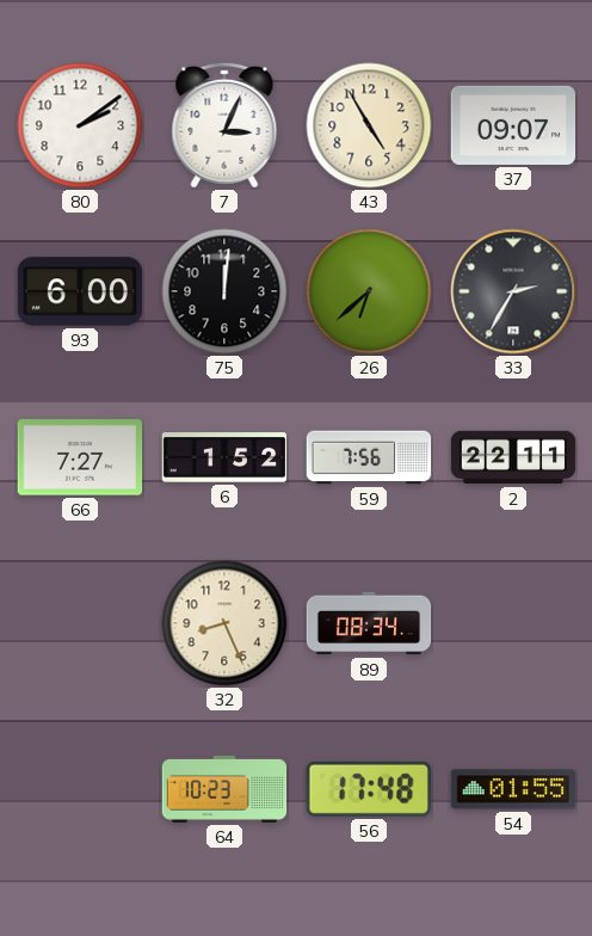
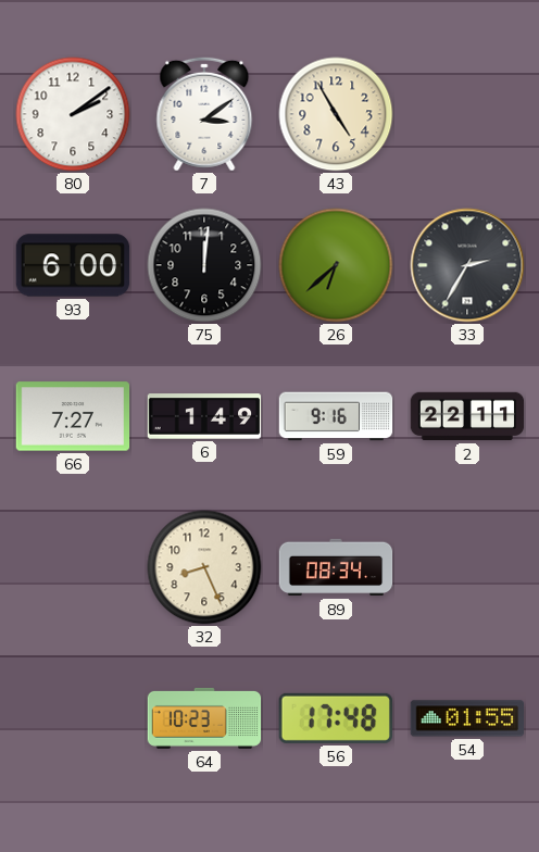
7: 3:04 -> 3:09
37: 09:07 -> none
6: 1:52 -> 1:49
59: 7:56 -> 9:16
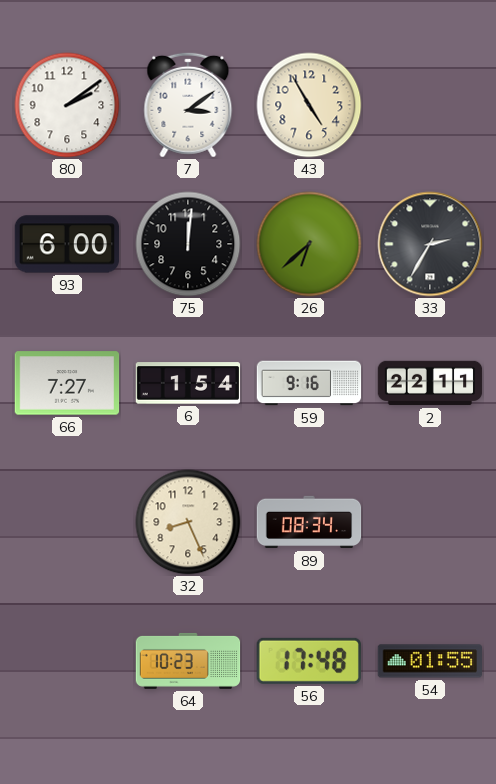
6: 1:49 -> 1:54
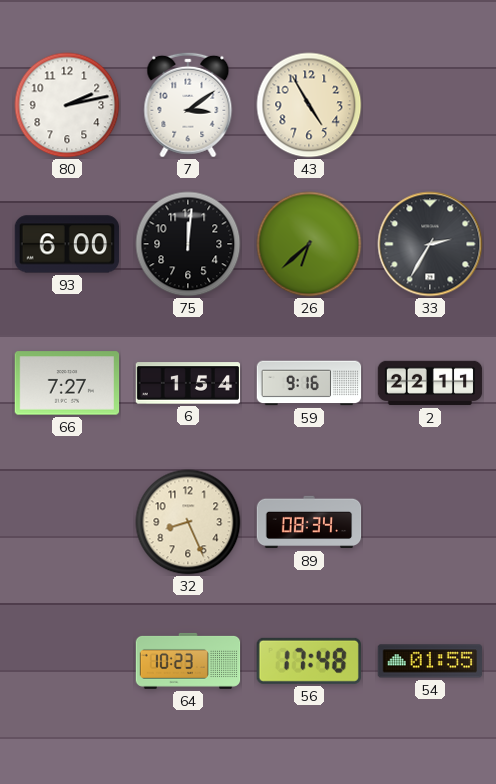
80: 2:09 -> 2:13
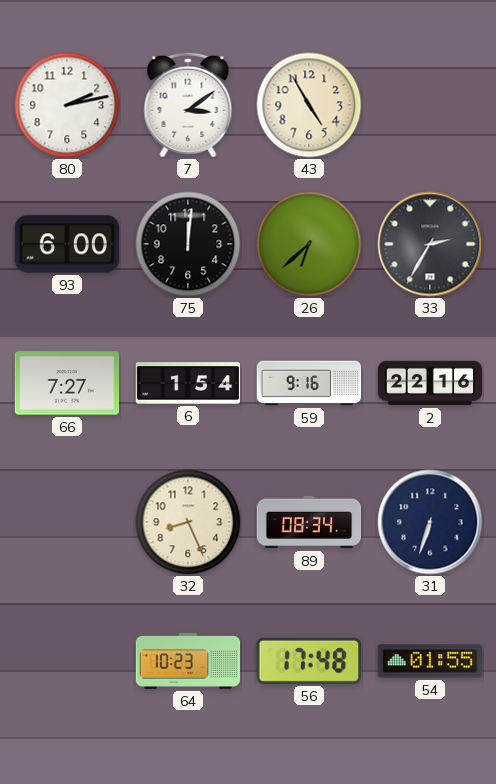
2: 22:11 -> 22:16
31: none -> 6:33
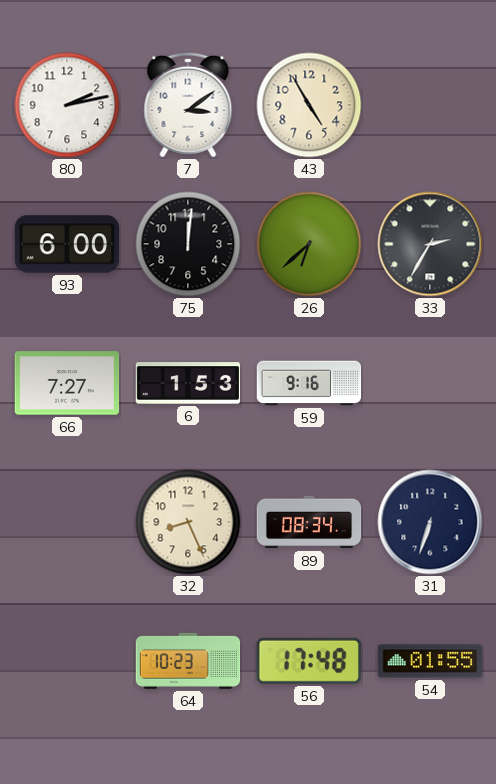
6: 1:54 -> 1:53
2: 22:16 -> none
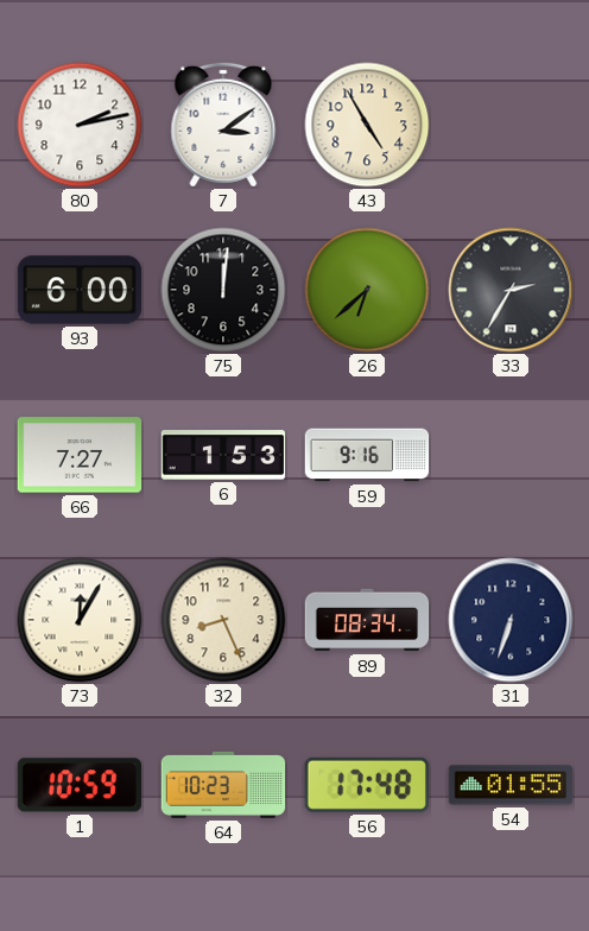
73: none -> 12:05
1: none -> 10:59
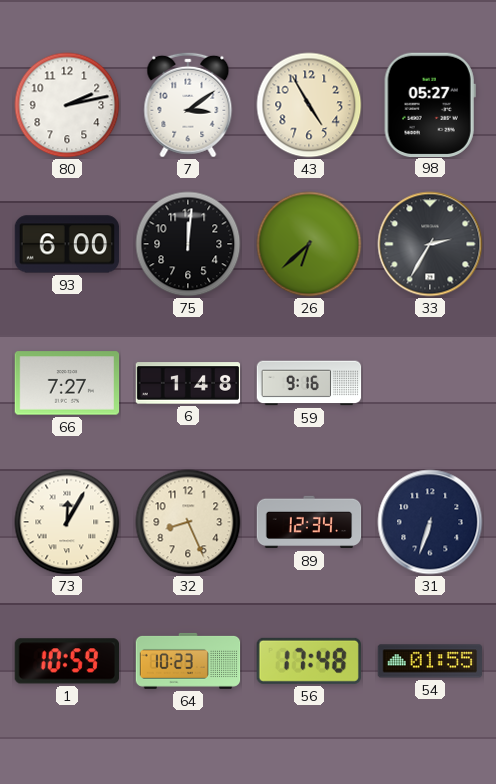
98: none -> 05:27
6: 1:53 -> 1:48
89: 08:34 -> 12:34
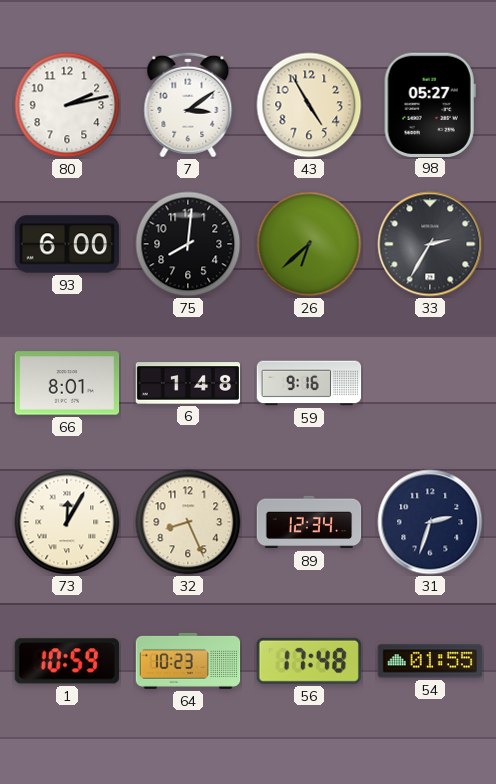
75: 12:01 -> 8:01
66: 7:27 -> 8:01
31: 6:33 -> 2:33
